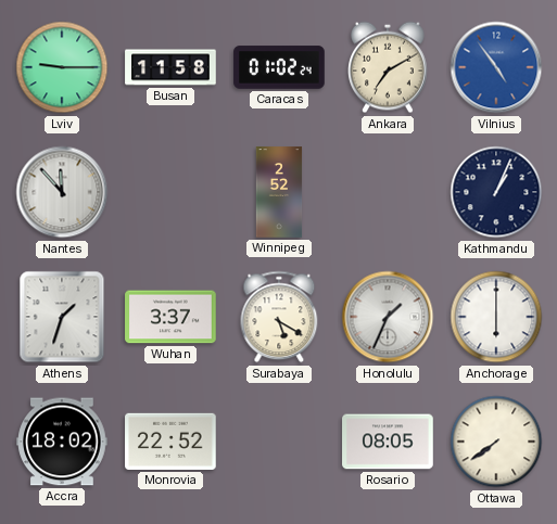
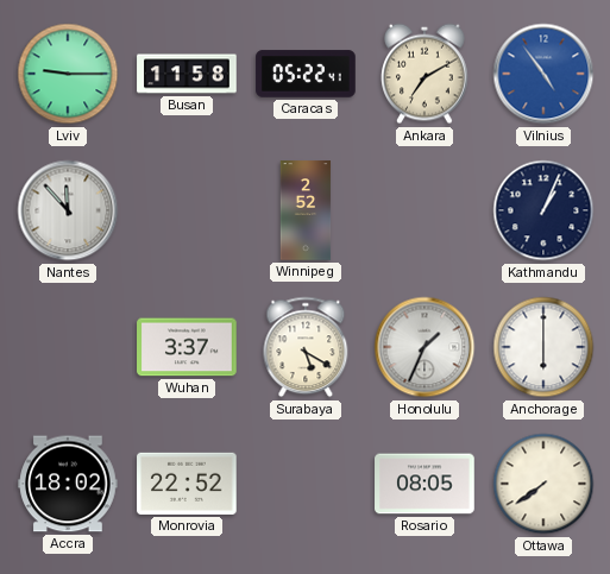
Caracas: 01:02 -> 05:22
Athens: 1:33 -> none
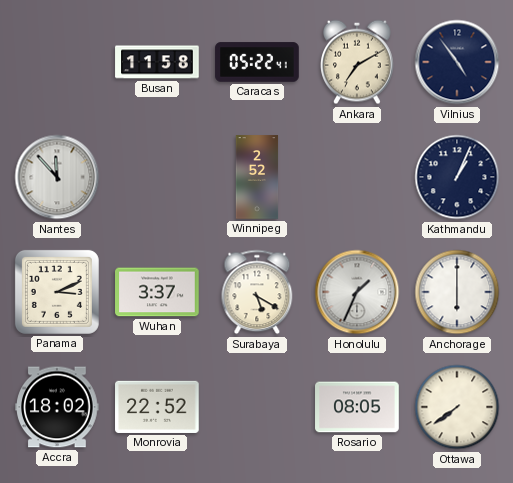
Lviv: 9:15 -> none
Vilnius dial: blue -> navy
Panama: none -> 3:11
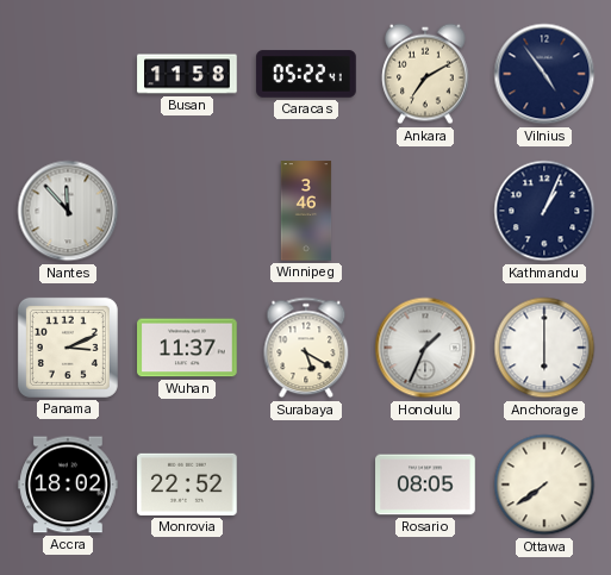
Winnipeg: 2:52 -> 3:46
Wuhan: 3:37 -> 11:37
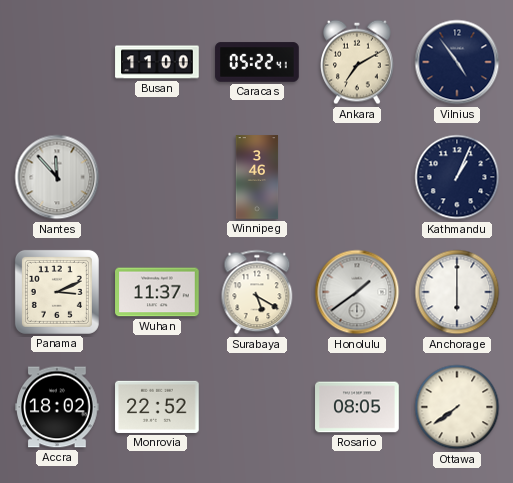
Busan: 11:58 -> 11:00
Honolulu: 1:34 -> 1:39
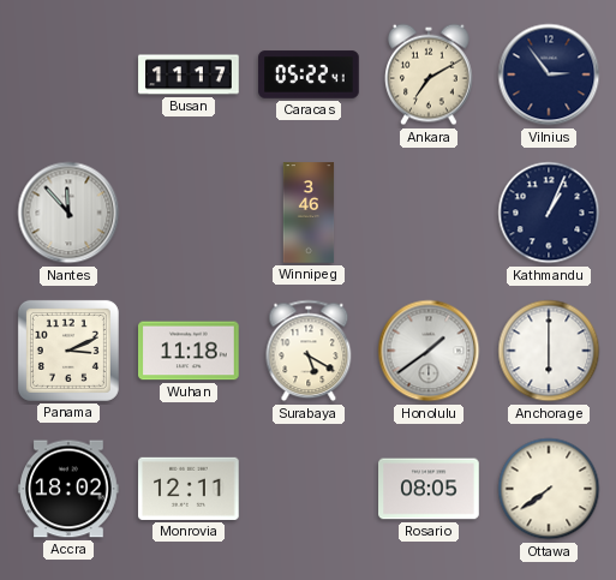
Busan: 11:00 -> 11:17
Vilnius: 4:54 -> 2:54
Wuhan: 11:37 -> 11:18
Monrovia: 22:52 -> 12:11
